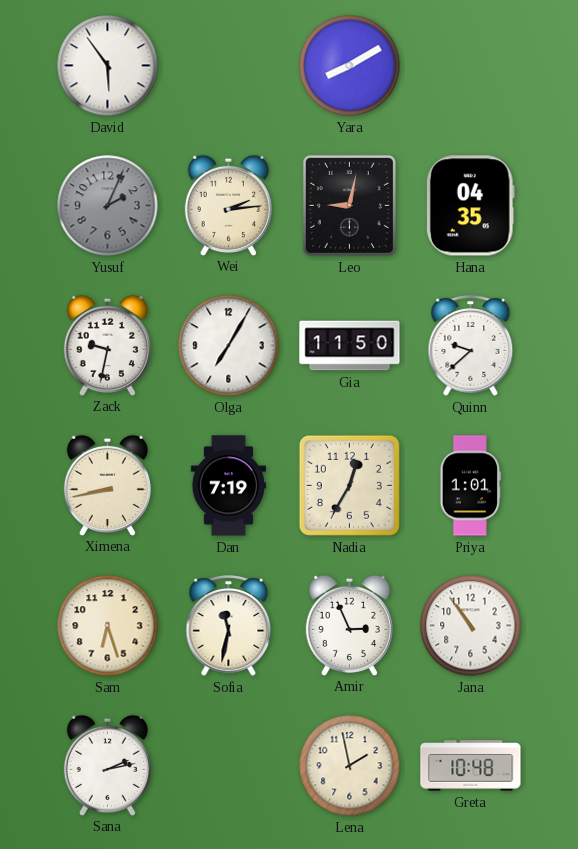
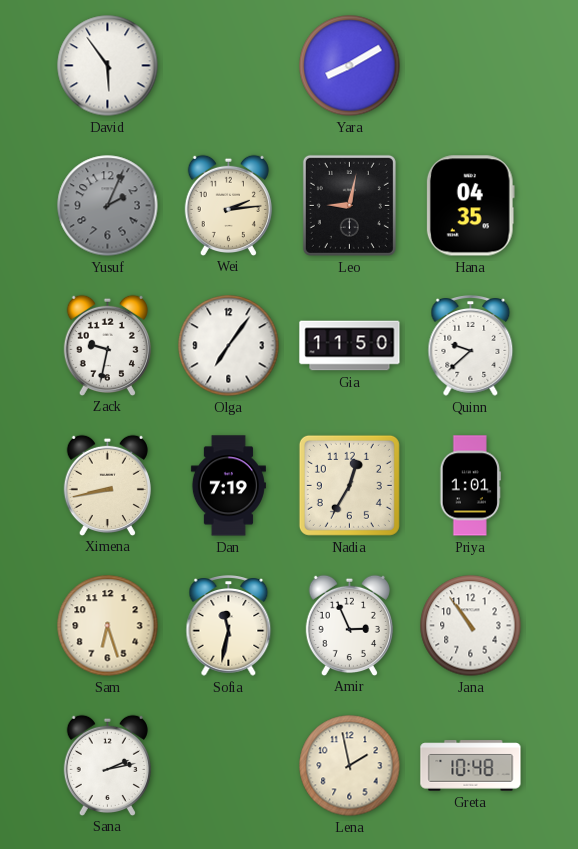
Olga: 7:05 -> 7:06
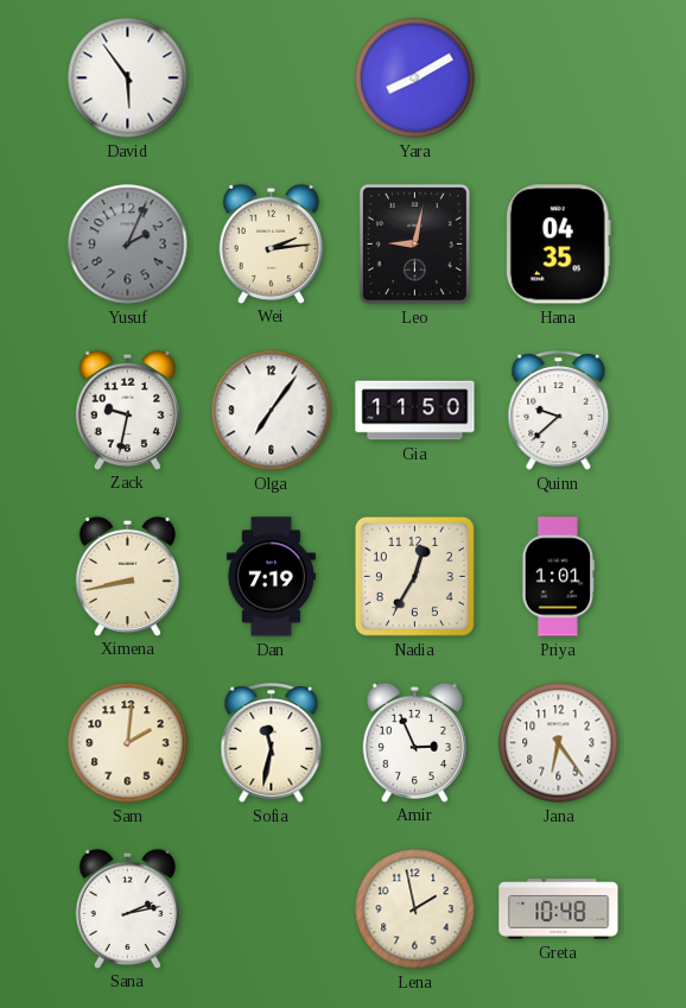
Sam: 6:27 -> 2:01
Jana: 10:54 -> 6:24
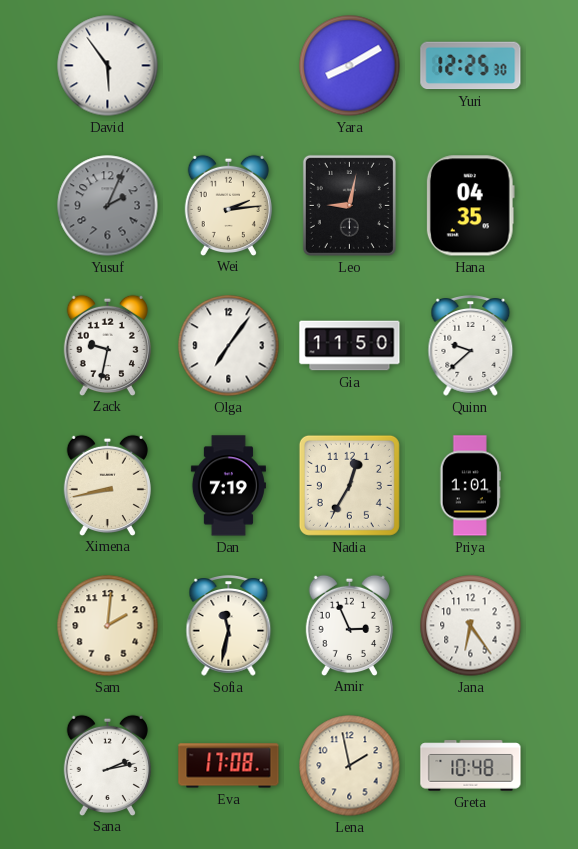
Yuri: none -> 12:25
Eva: none -> 17:08
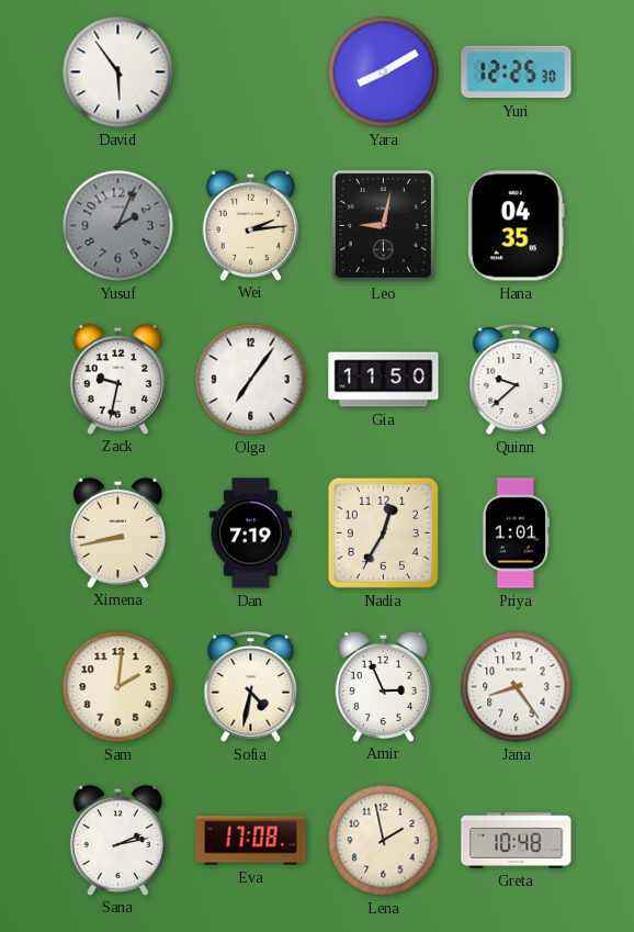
Sofia: 11:32 -> 4:32
Jana: 6:24 -> 8:24
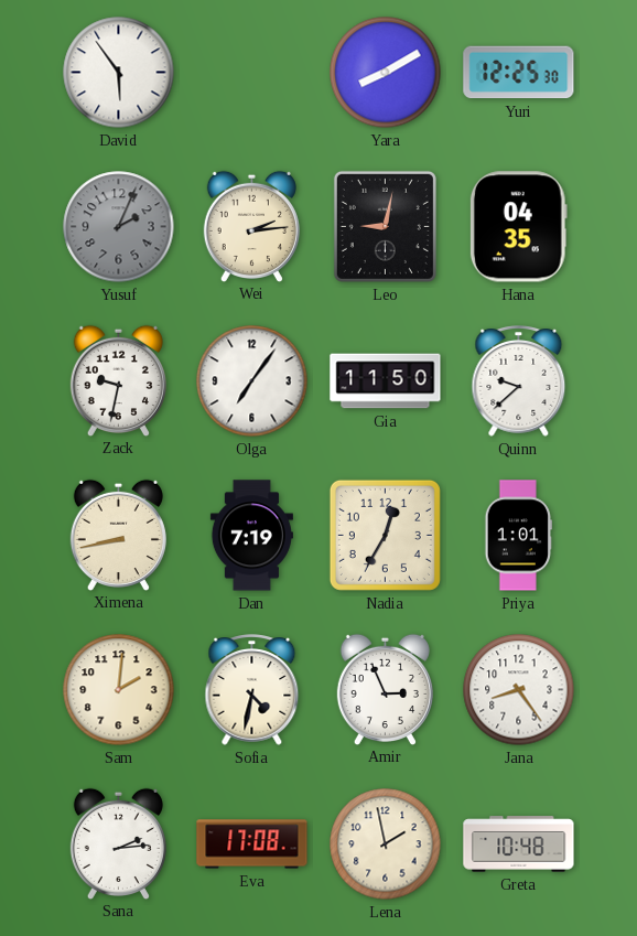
Sana: 2:13 -> 2:14
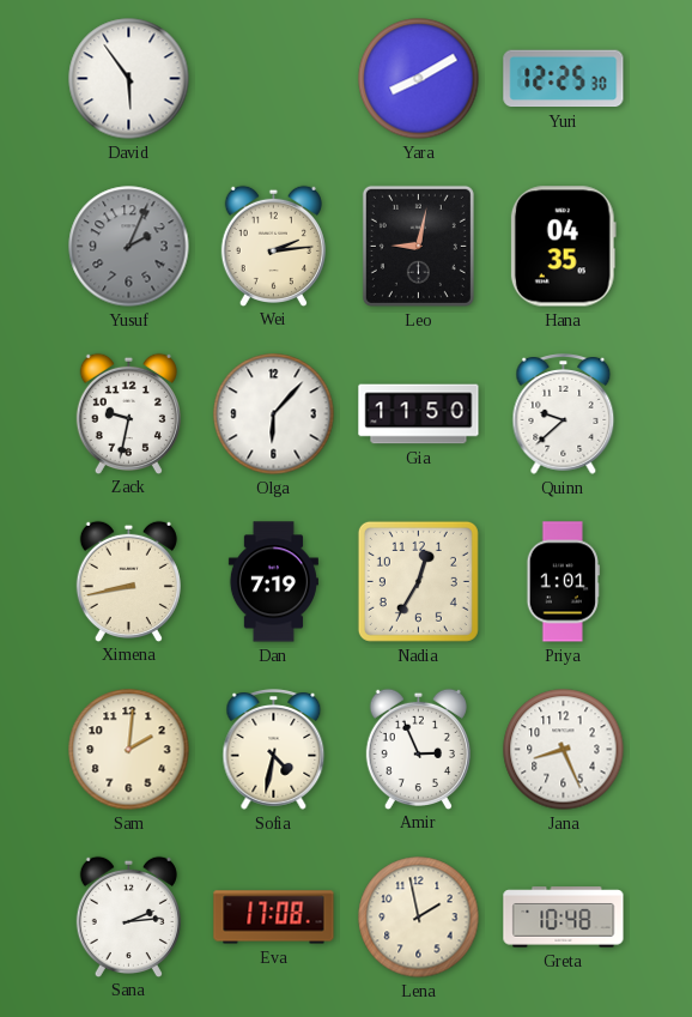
Olga: 7:06 -> 6:07
Jana: 8:24 -> 8:26
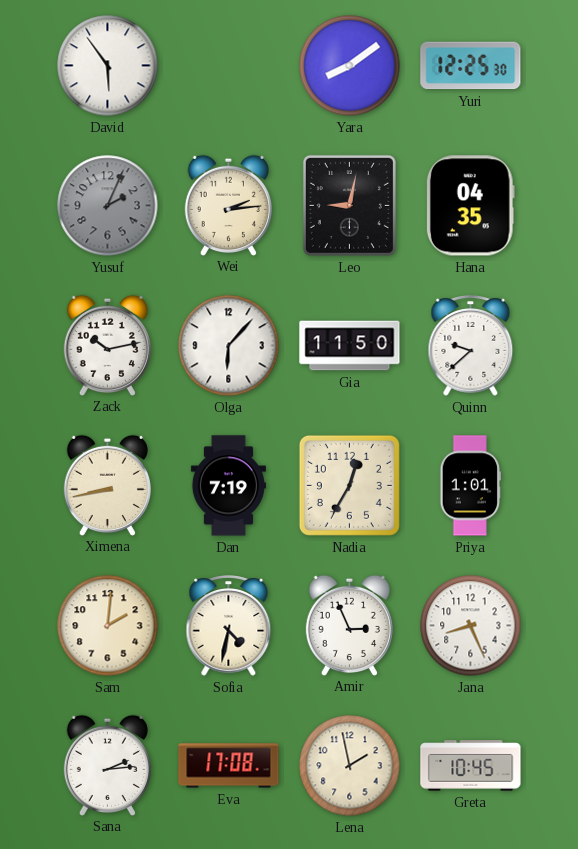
Yara: 8:10 -> 8:09
Zack: 9:32 -> 10:13
Greta: 10:48 -> 10:45
